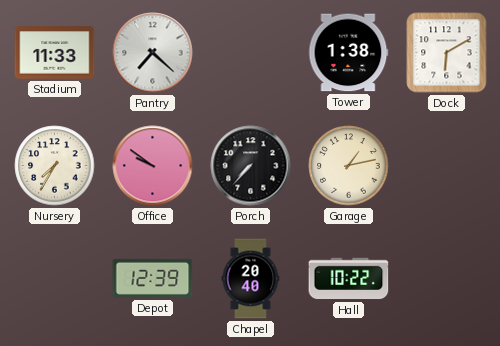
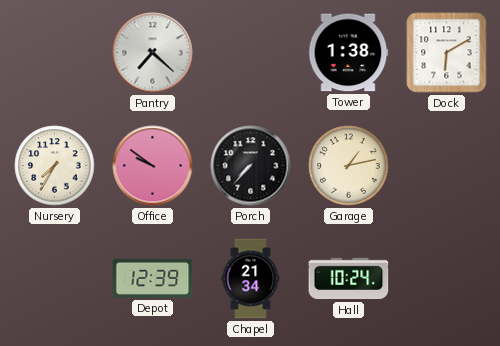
Stadium: 11:33 -> none
Chapel: 20:40 -> 21:34
Hall: 10:22 -> 10:24
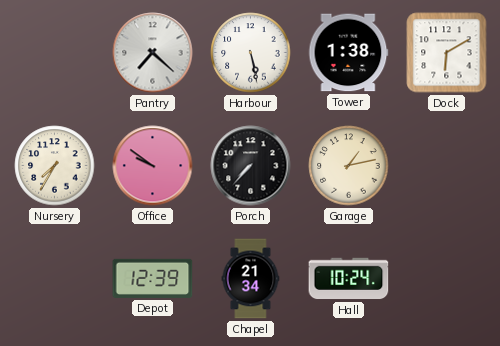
Harbour: none -> 5:28
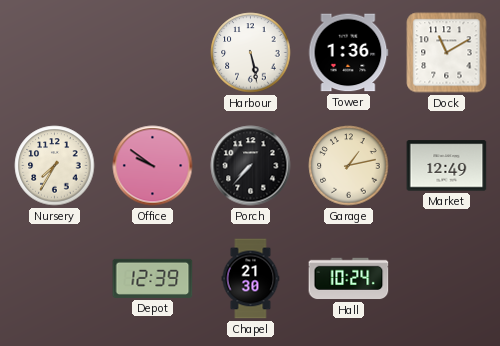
Pantry: 7:22 -> none
Tower: 1:38 -> 1:36
Dock: 6:10 -> 11:10
Market: none -> 12:49
Chapel: 21:34 -> 21:30
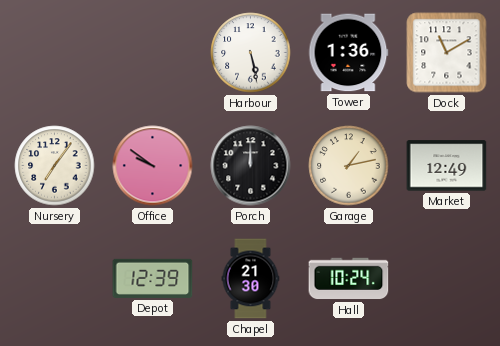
Nursery: 7:35 -> 7:06
Porch: 7:37 -> 12:00
